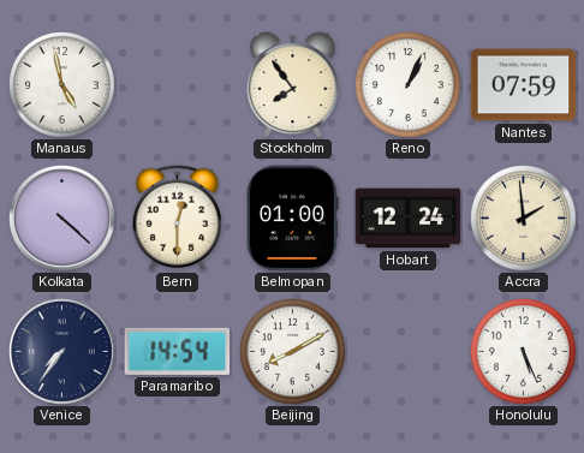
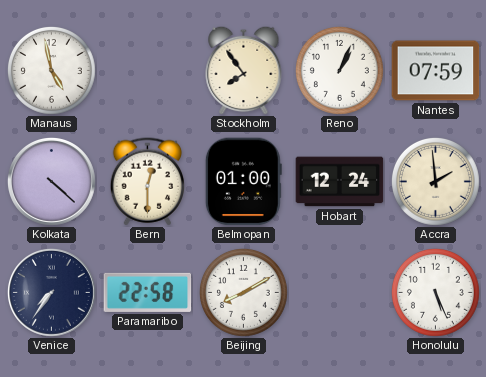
Paramaribo: 14:54 -> 22:58
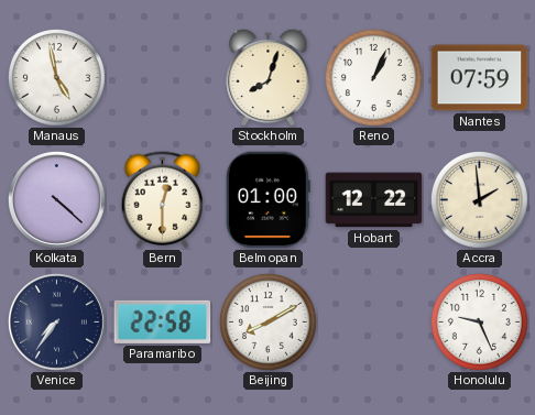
Stockholm: 7:54 -> 8:03
Hobart: 12:24 -> 12:22
Honolulu: 5:26 -> 9:26
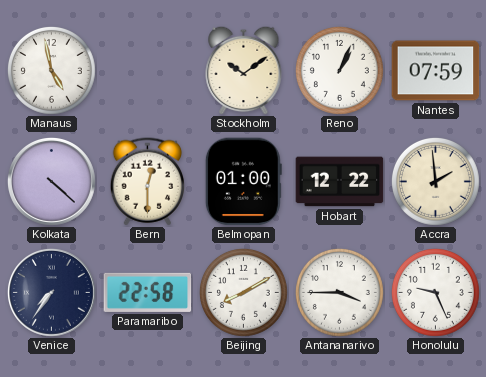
Stockholm: 8:03 -> 10:09
Antananarivo: none -> 3:45
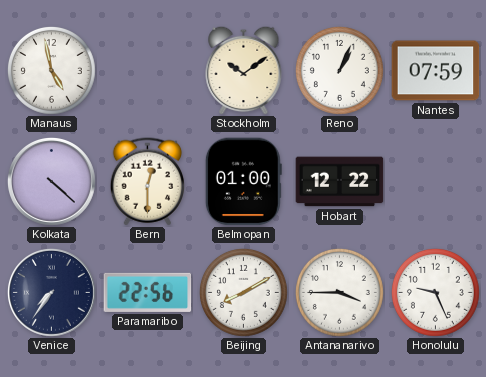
Accra: 1:59 -> none
Paramaribo: 22:58 -> 22:56
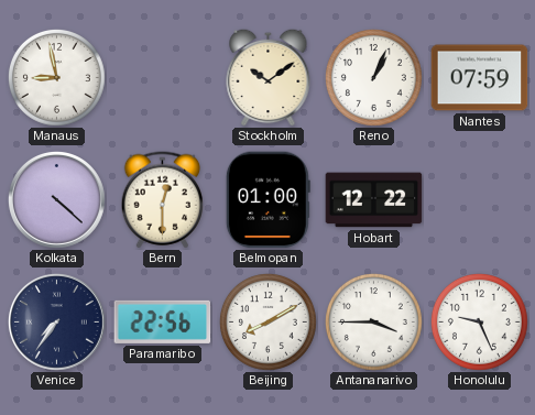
Manaus: 4:58 -> 8:58
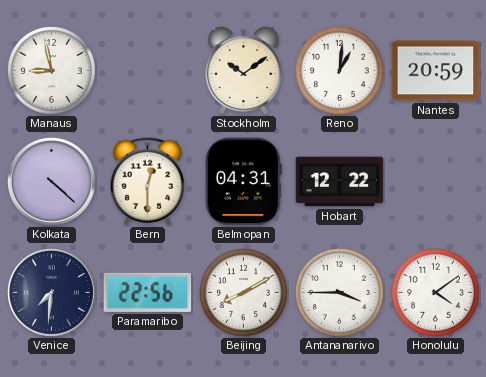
Reno: 1:04 -> 1:01
Nantes: 07:59 -> 20:59
Belmopan: 01:00 -> 04:31
Venice: 7:36 -> 7:31
Honolulu: 9:26 -> 4:09
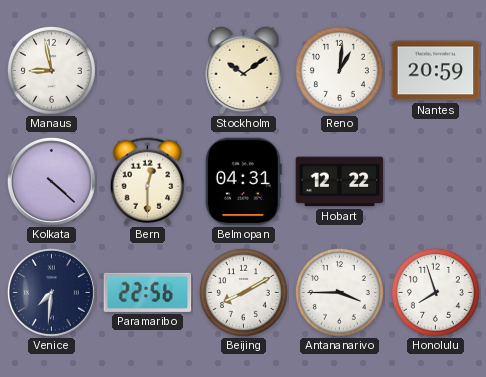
Honolulu: 4:09 -> 7:57
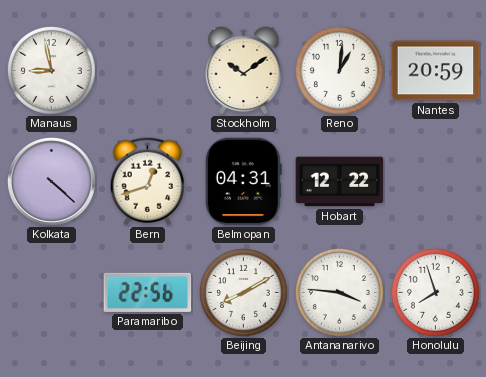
Bern: 12:30 -> 12:42
Venice: 7:31 -> none
Antananarivo: 3:45 -> 3:46
